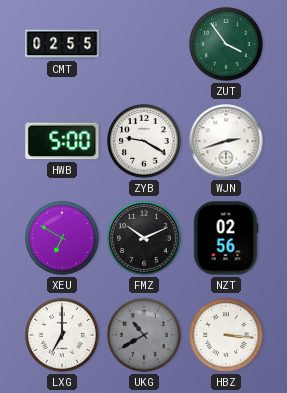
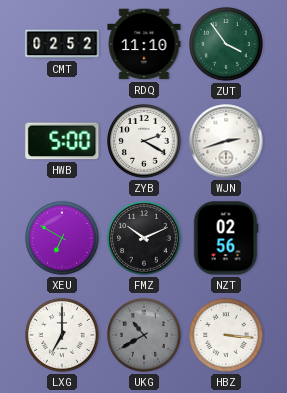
CMT: 02:55 -> 02:52
RDQ: none -> 11:10
ZYB: 9:20 -> 2:20
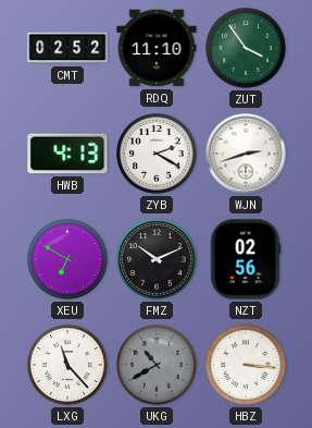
HWB: 5:00 -> 4:13
LXG: 7:00 -> 11:23
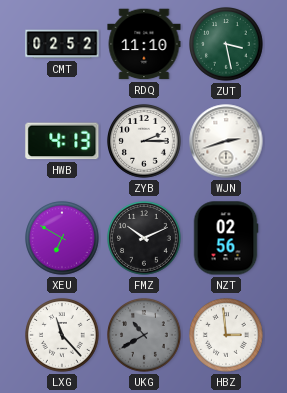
ZUT: 3:54 -> 3:28
ZYB: 2:20 -> 2:15
HBZ: 3:16 -> 2:59
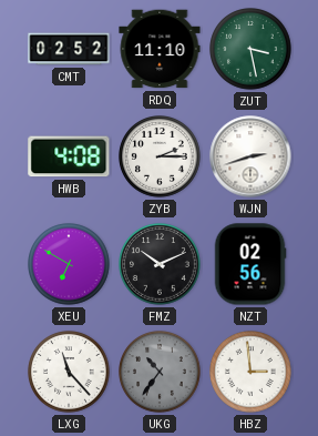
HWB: 4:13 -> 4:08
UKG: 10:40 -> 10:36
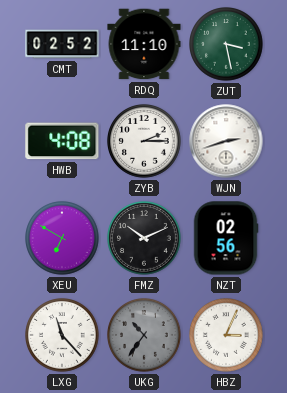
HBZ: 2:59 -> 3:04
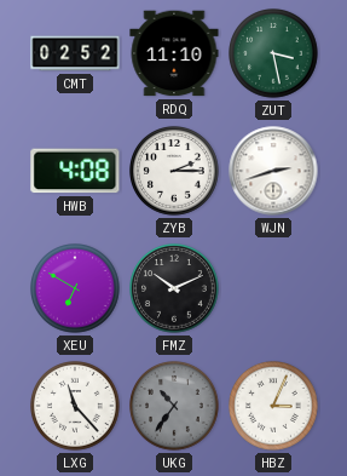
NZT: 02:56 -> none
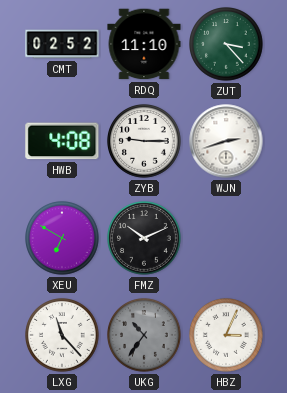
ZUT: 3:28 -> 3:23
ZYB: 2:15 -> 9:15
